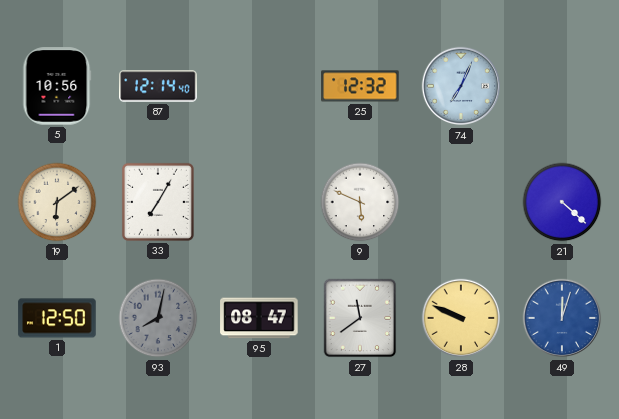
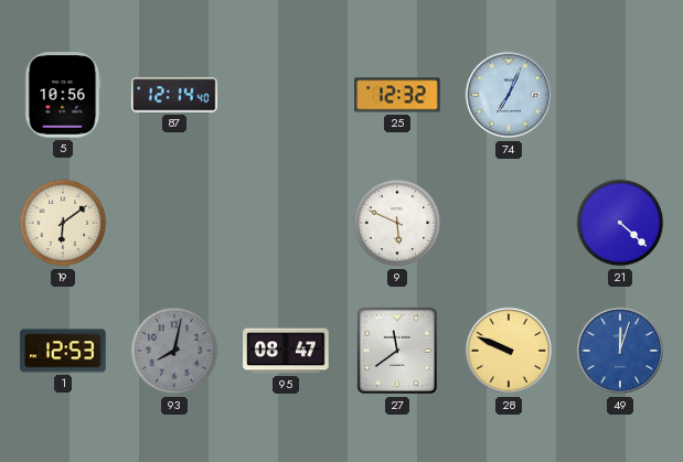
33: 7:05 -> none
1: 12:50 -> 12:53
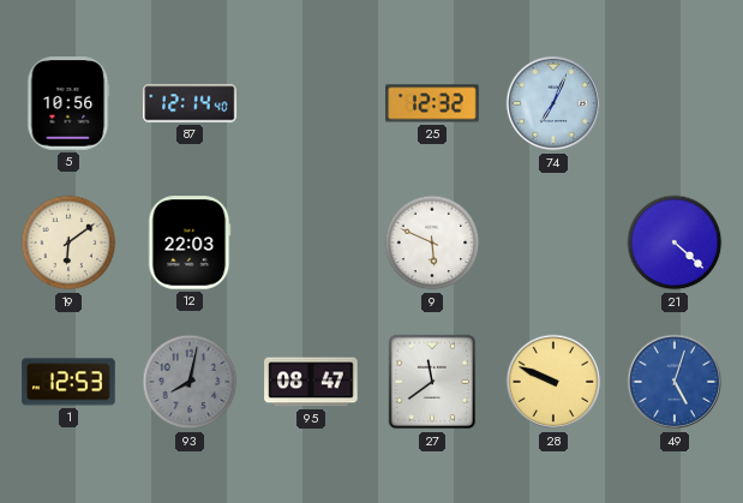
12: none -> 22:03
49: 12:03 -> 5:03
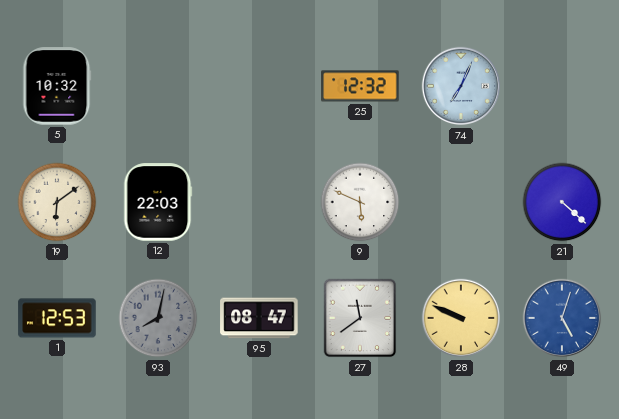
5: 10:56 -> 10:32
87: 12:14 -> none
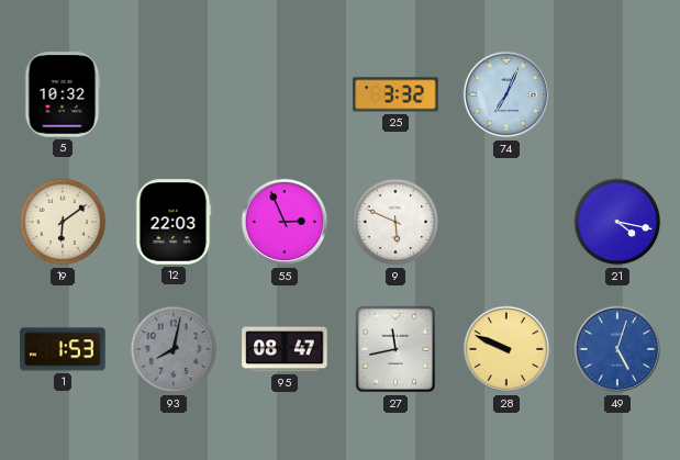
25: 12:32 -> 3:32
55: none -> 2:56
21: 4:22 -> 4:17
1: 12:53 -> 1:53
27: 11:39 -> 11:43
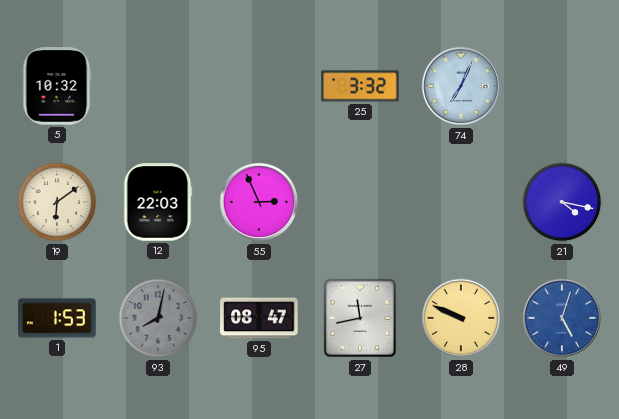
9: 5:49 -> none
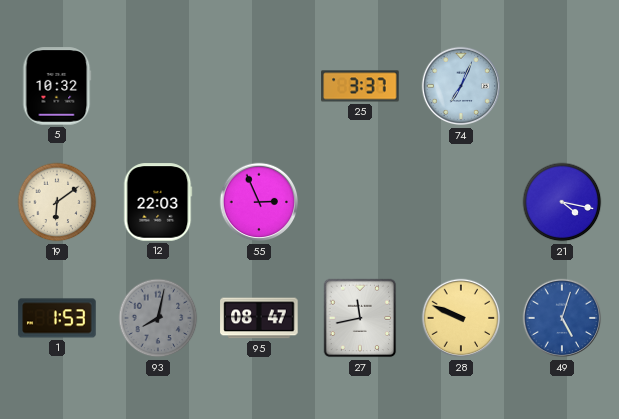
25: 3:32 -> 3:37
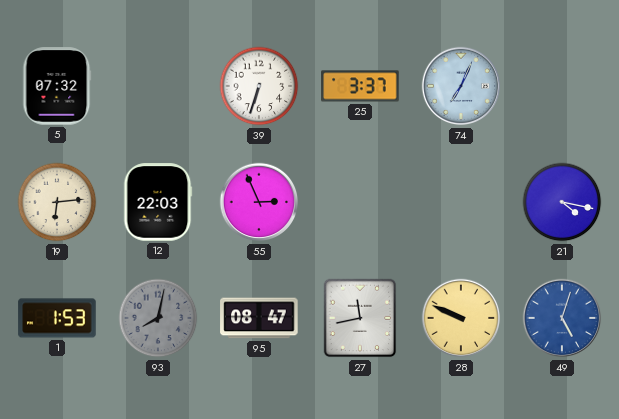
5: 10:32 -> 07:32
39: none -> 6:33
19: 6:09 -> 6:14
